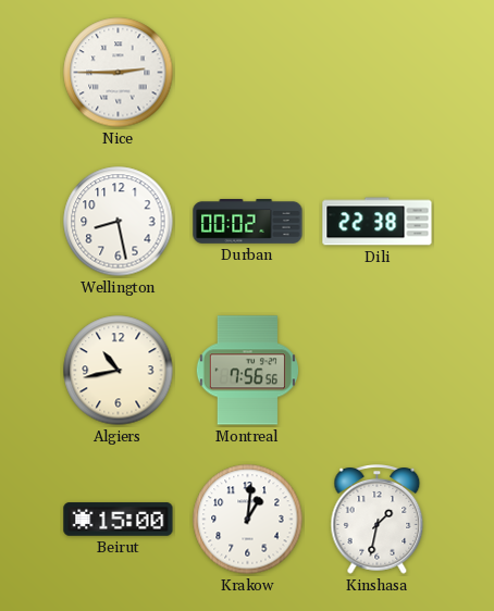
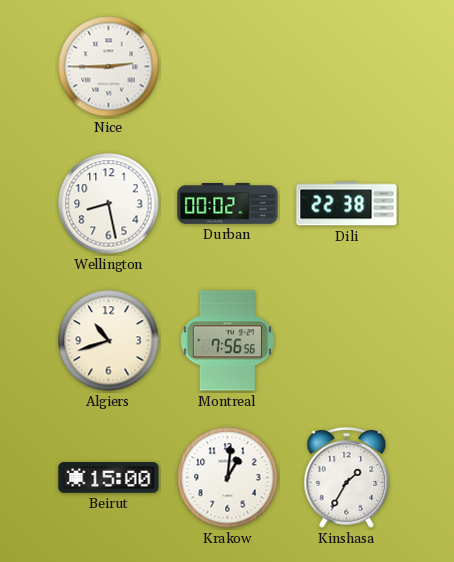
Algiers: 10:43 -> 10:42
Kinshasa: 1:32 -> 1:35
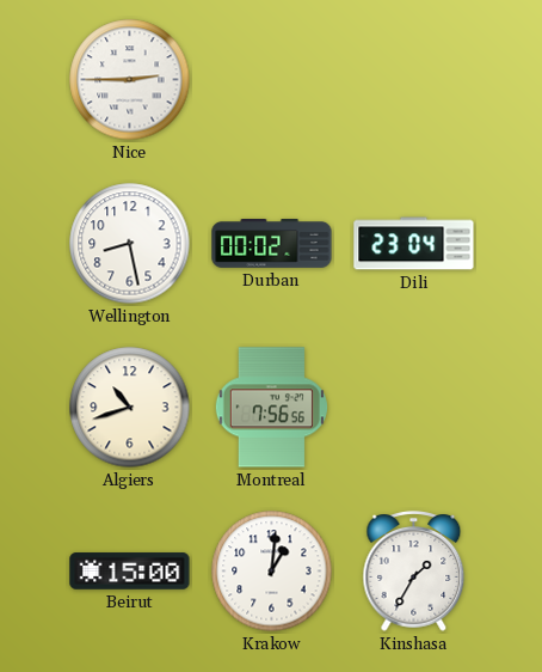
Dili: 22:38 -> 23:04
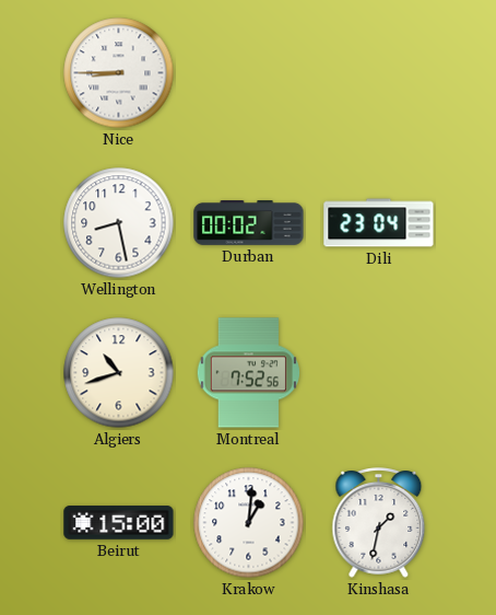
Nice: 2:45 -> 8:45
Montreal: 7:56 -> 7:52
Kinshasa: 1:35 -> 1:32
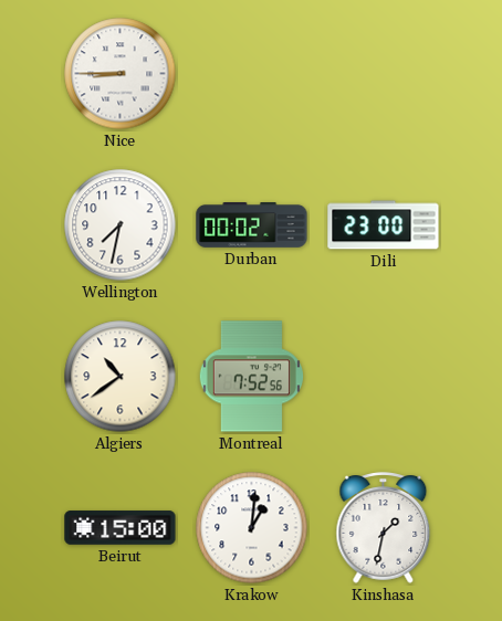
Wellington: 8:28 -> 7:32
Dili: 23:04 -> 23:00
Algiers: 10:42 -> 10:39
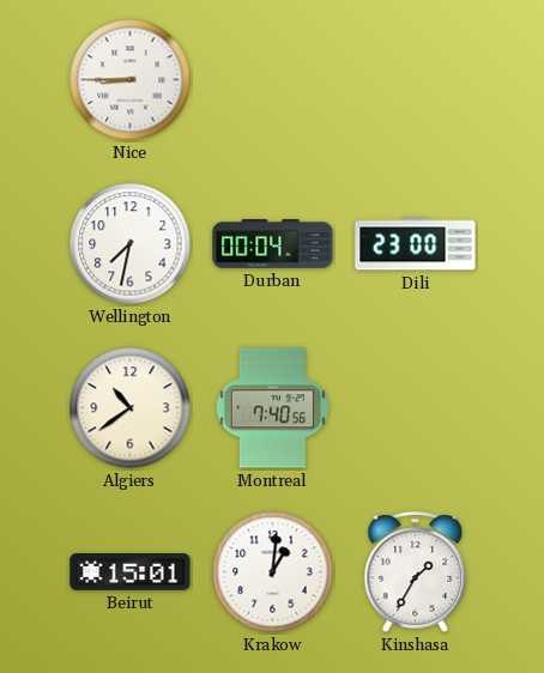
Durban: 00:02 -> 00:04
Montreal: 7:52 -> 7:40
Beirut: 15:00 -> 15:01
Kinshasa: 1:32 -> 1:35
